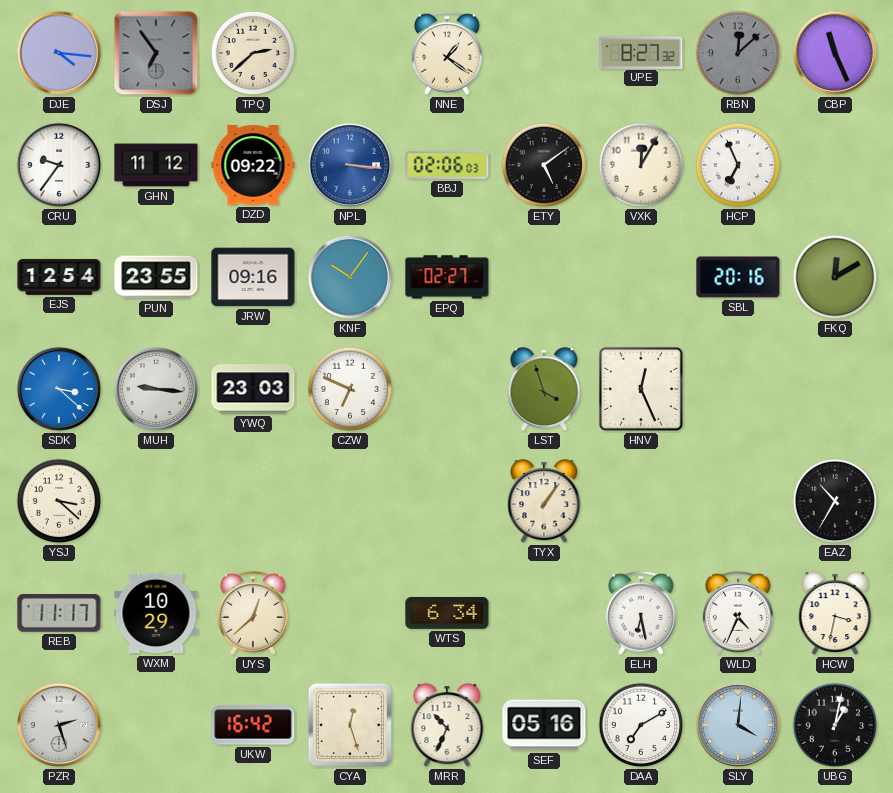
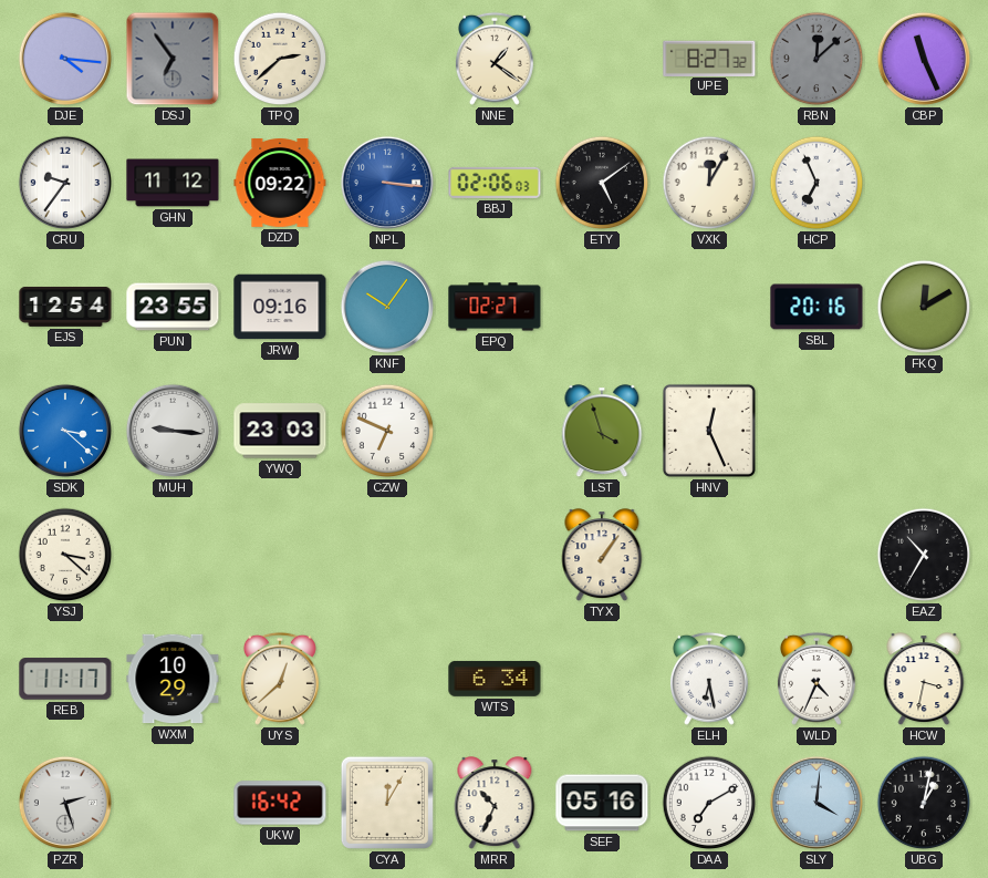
CYA: 12:27 -> 12:05
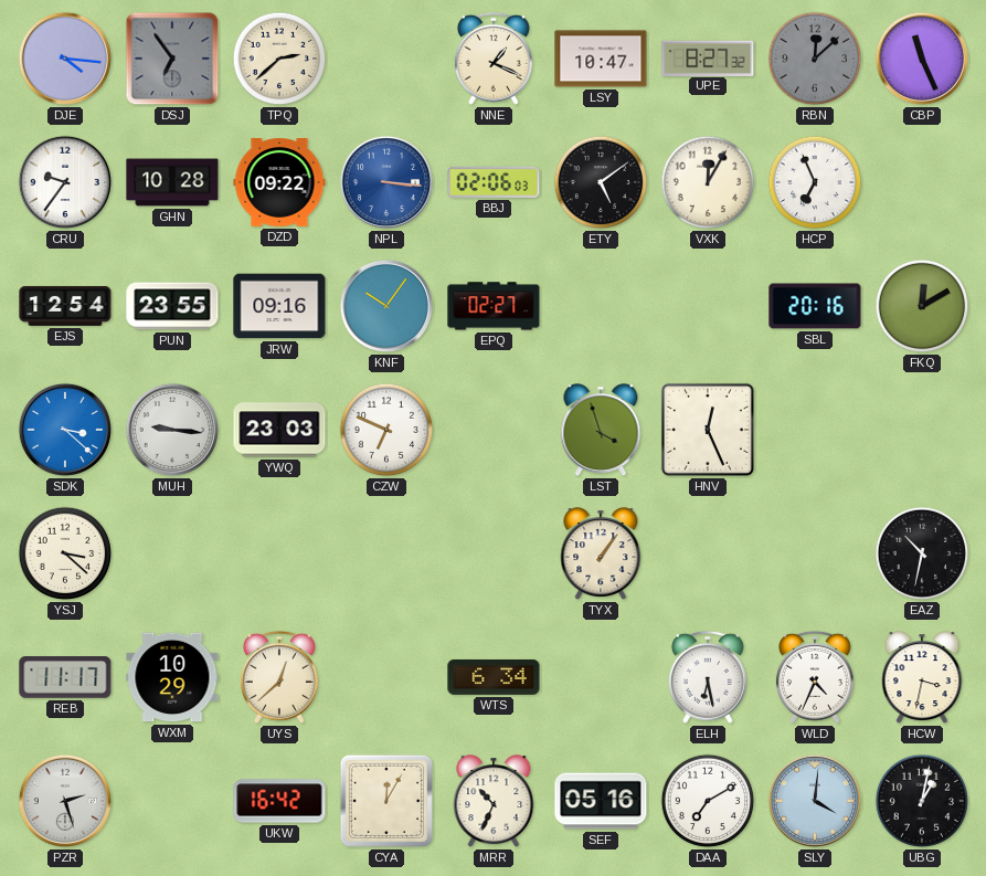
NNE: 1:21 -> 1:19
LSY: none -> 10:47
GHN: 11:12 -> 10:28
EAZ: 10:35 -> 10:32
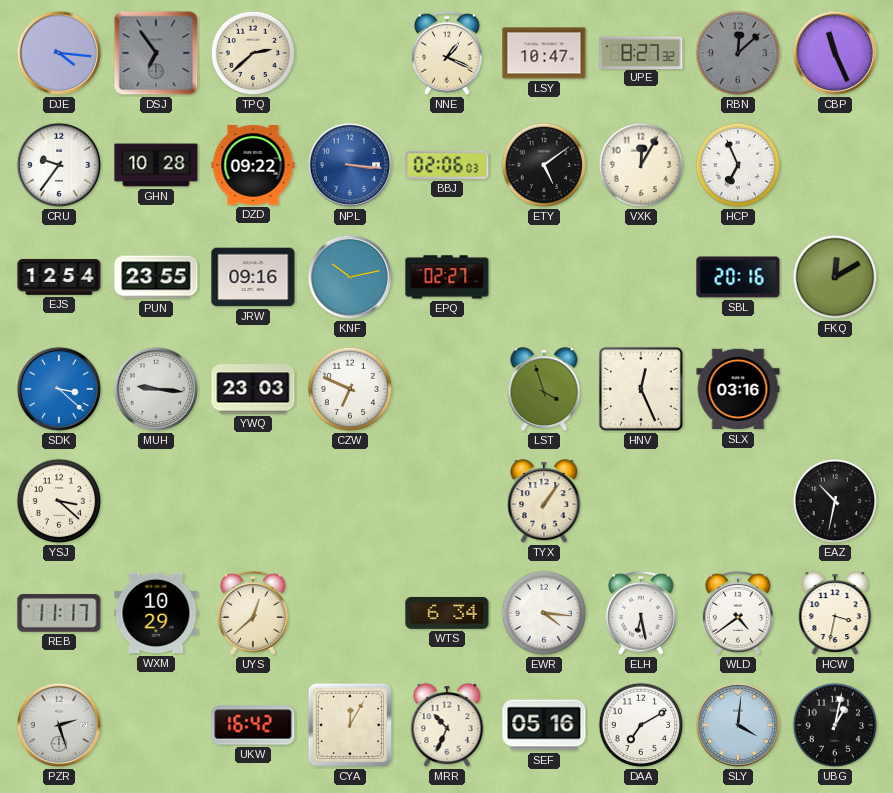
KNF: 10:06 -> 10:13
SLX: none -> 03:16
EWR: none -> 4:16
WLD: 4:34 -> 4:39
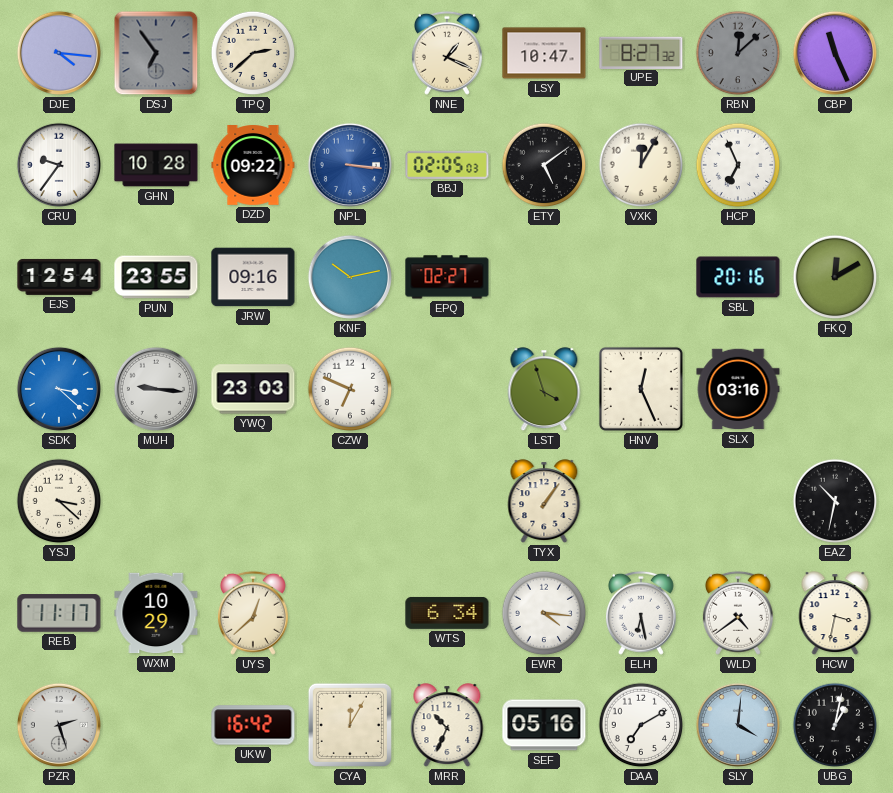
BBJ: 02:06 -> 02:05
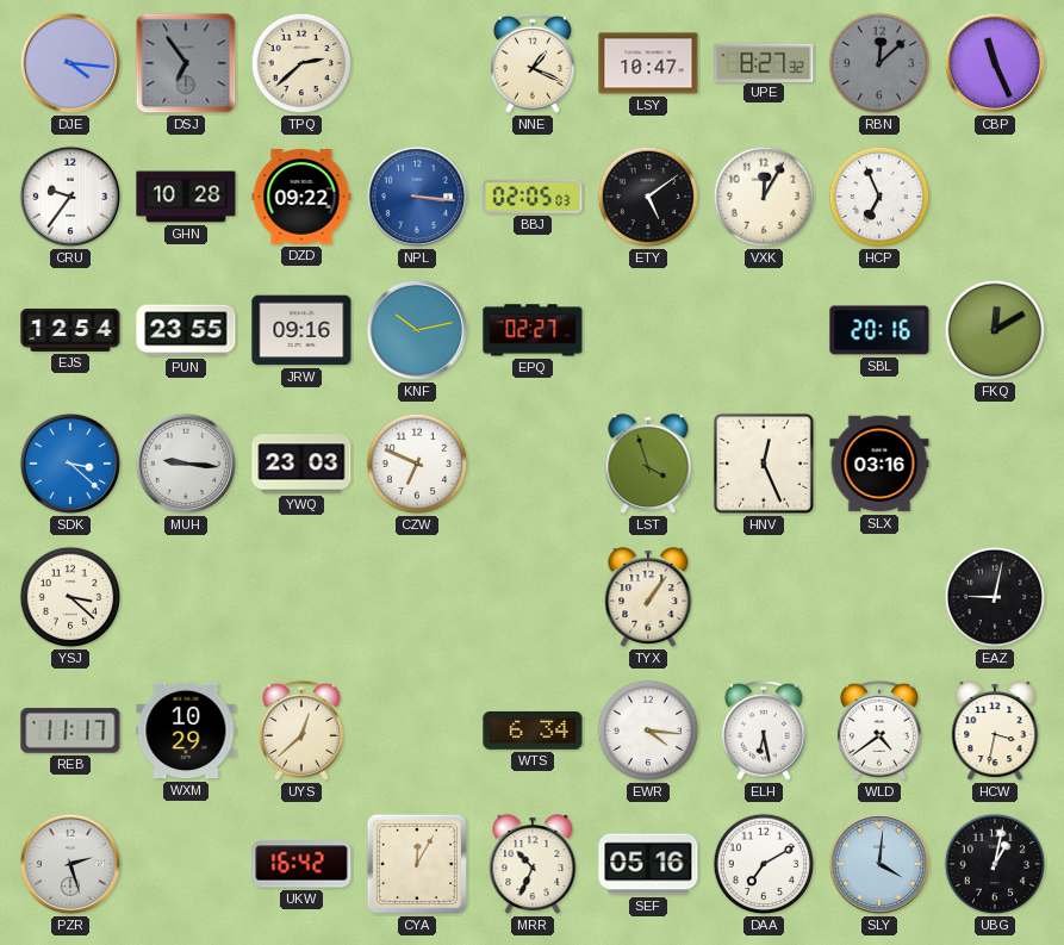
EAZ: 10:32 -> 9:02
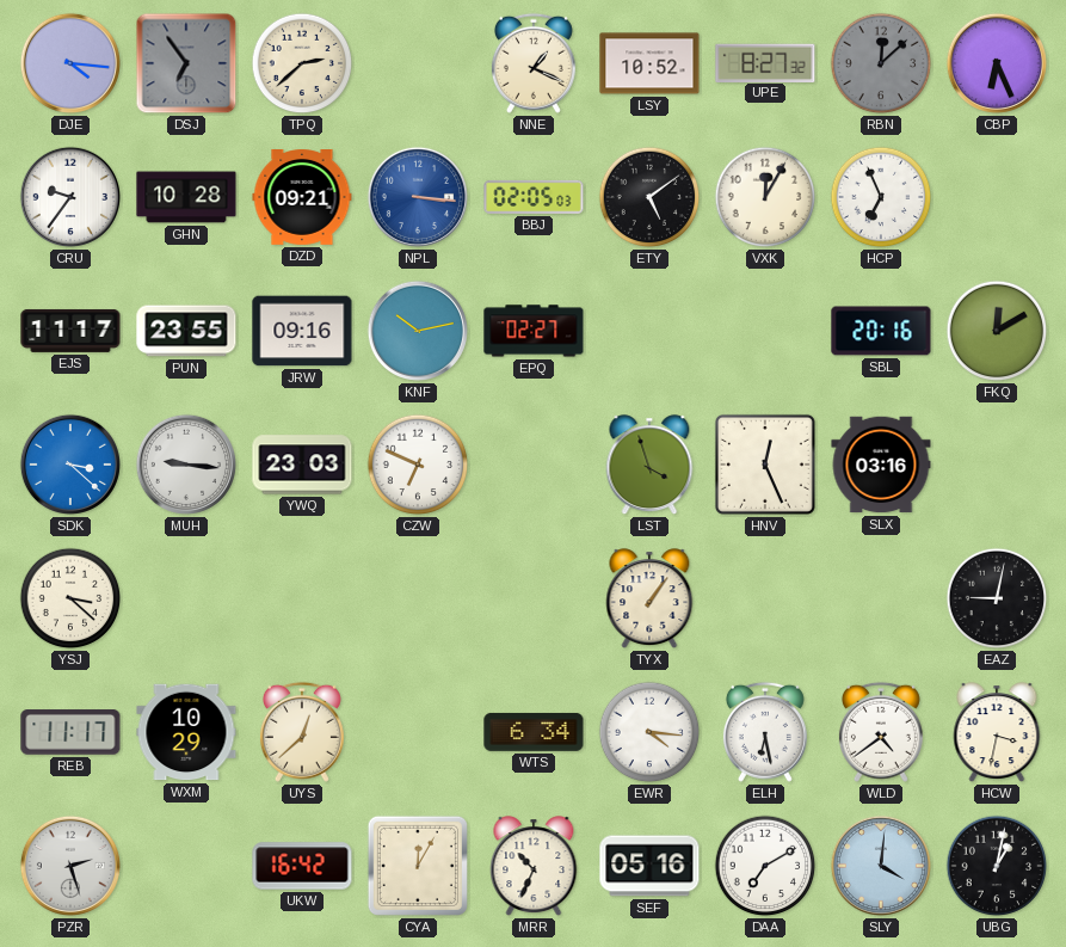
LSY: 10:47 -> 10:52
CBP: 11:26 -> 6:26
DZD: 09:22 -> 09:21
EJS: 12:54 -> 11:17
